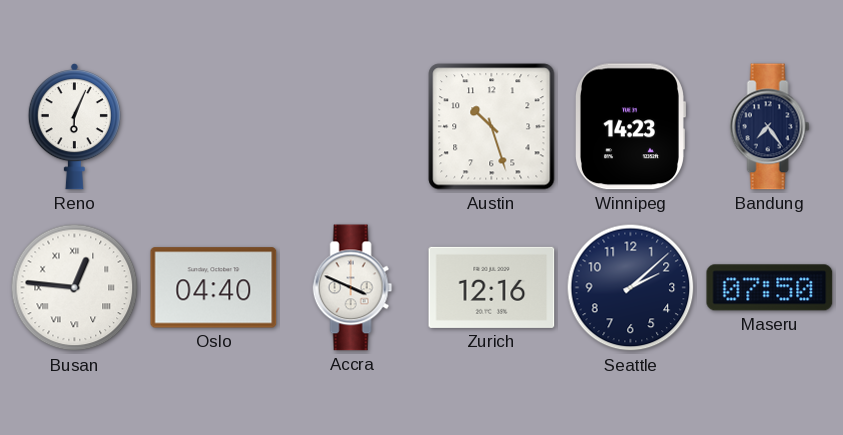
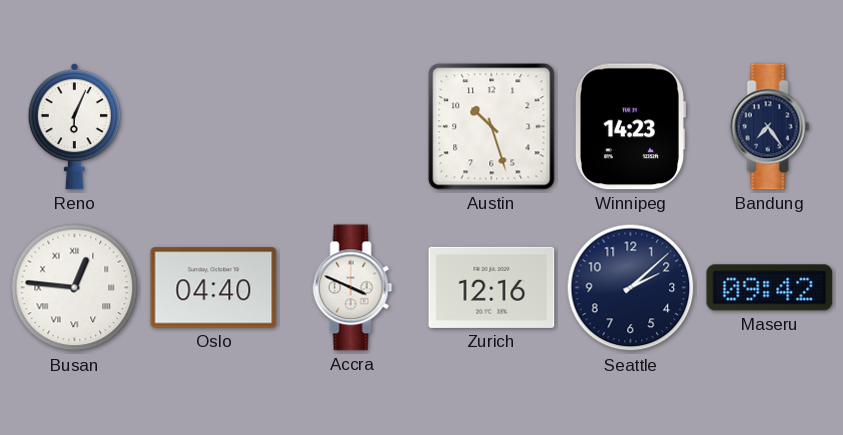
Maseru: 07:50 -> 09:42
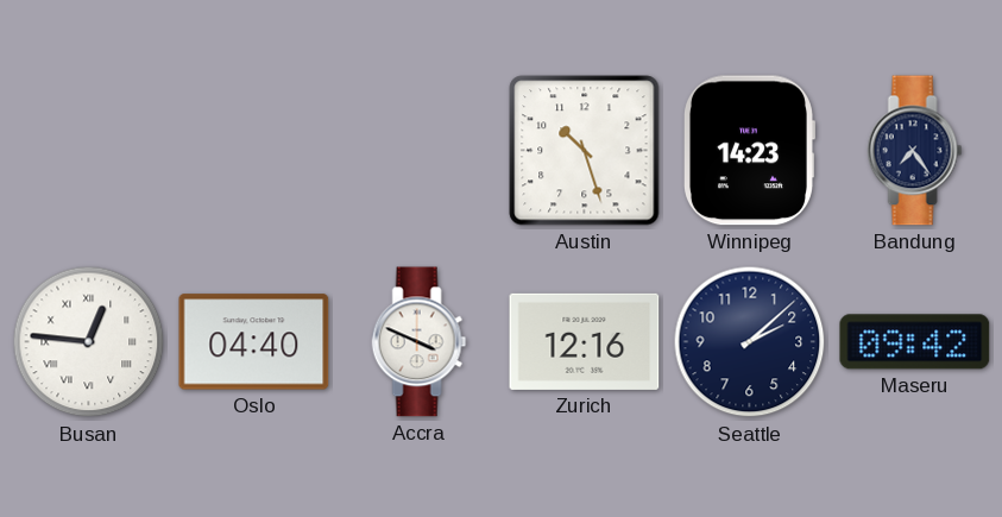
Reno: 6:04 -> none
